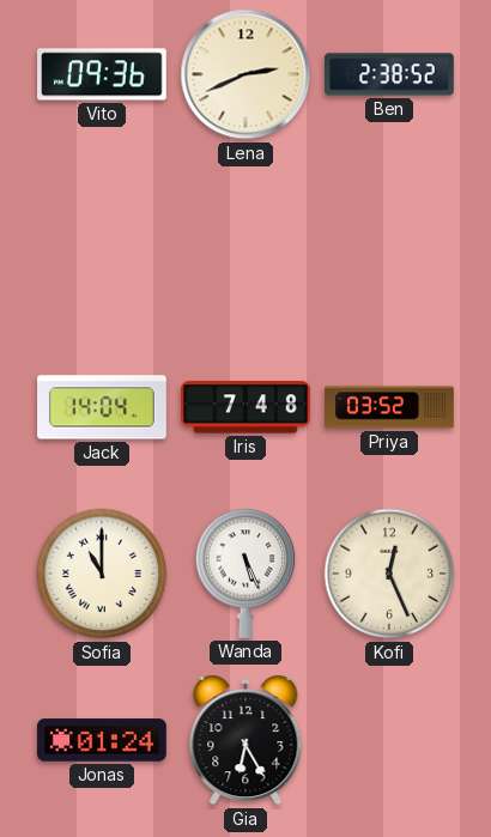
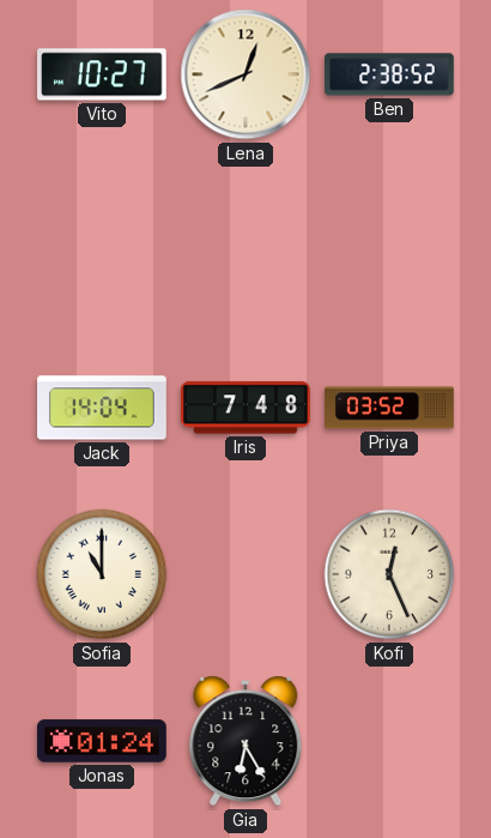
Vito: 09:36 -> 10:27
Lena: 2:41 -> 12:41
Wanda: 5:26 -> none
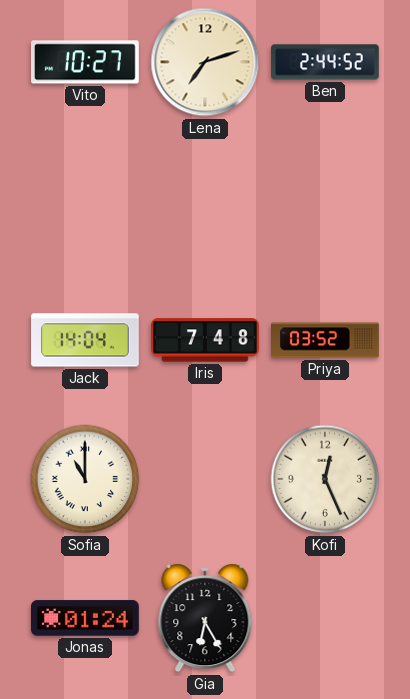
Lena: 12:41 -> 7:12
Ben: 2:38 -> 2:44
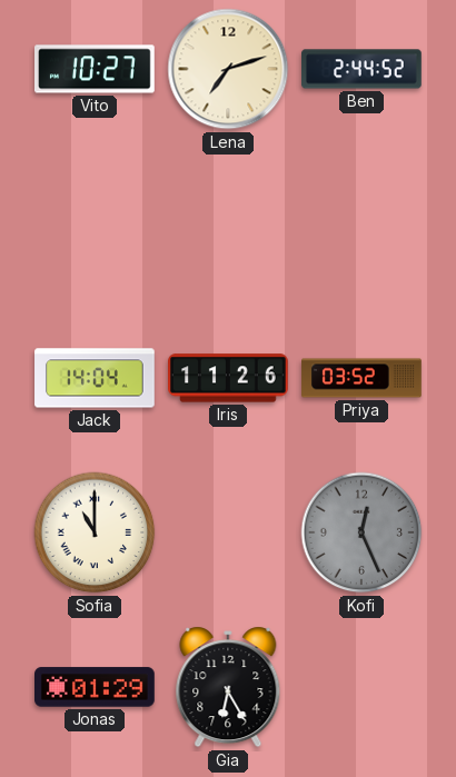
Iris: 7:48 -> 11:26
Kofi dial: cream -> grey
Jonas: 01:24 -> 01:29
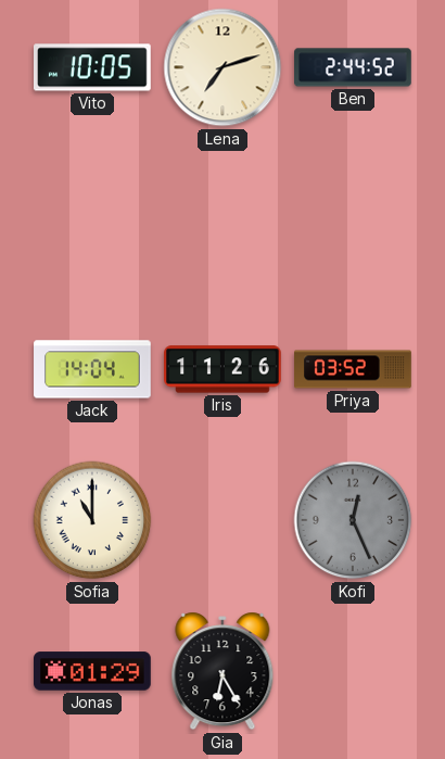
Vito: 10:27 -> 10:05
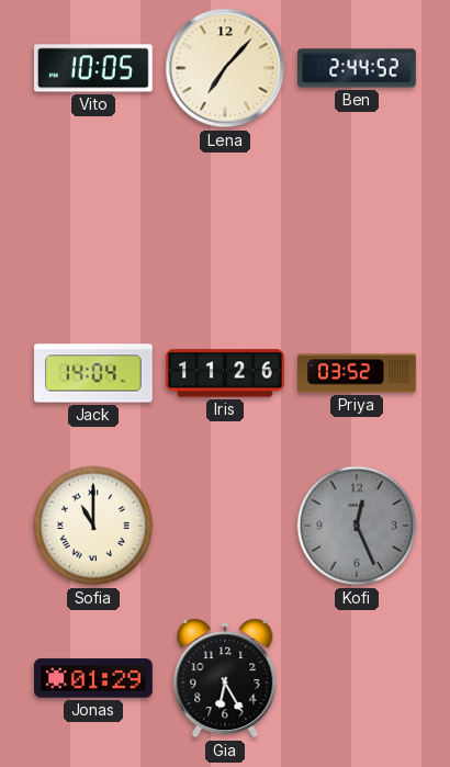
Lena: 7:12 -> 7:07
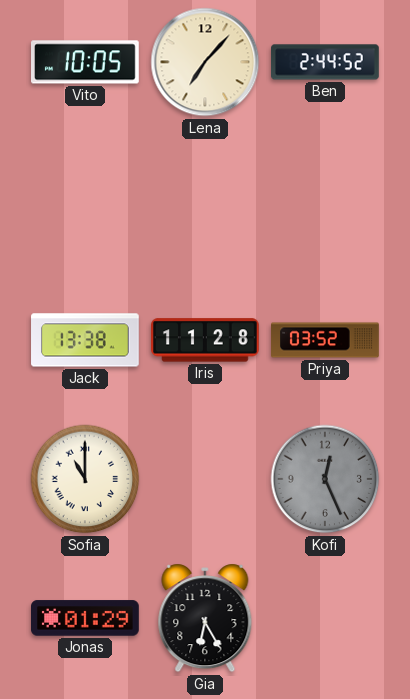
Jack: 14:04 -> 13:38
Iris: 11:26 -> 11:28
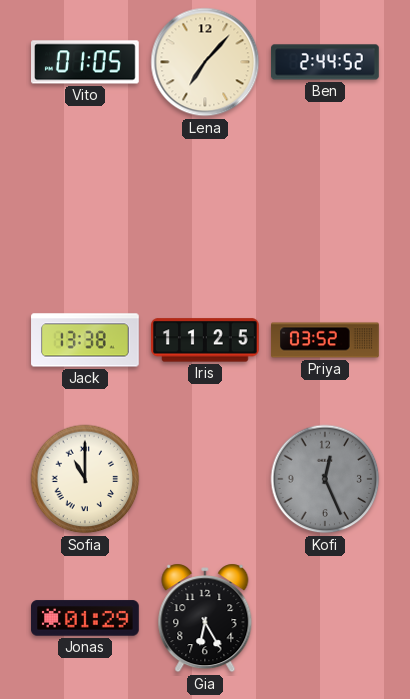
Vito: 10:05 -> 01:05
Iris: 11:28 -> 11:25
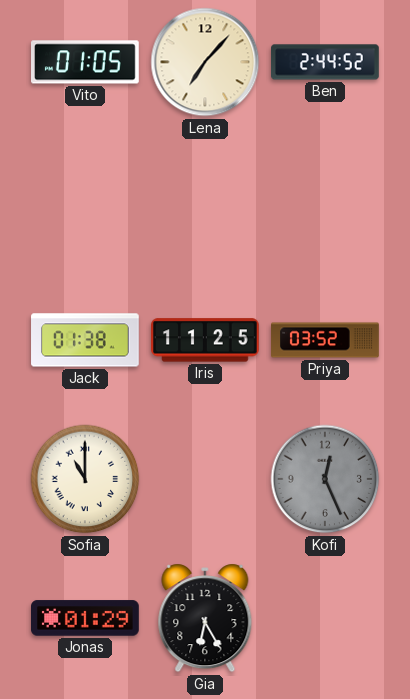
Jack: 13:38 -> 01:38
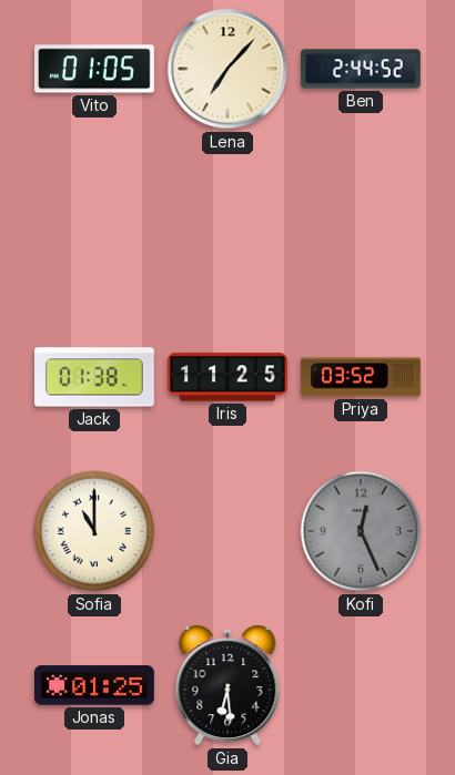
Jonas: 01:29 -> 01:25
Gia: 6:25 -> 6:29
